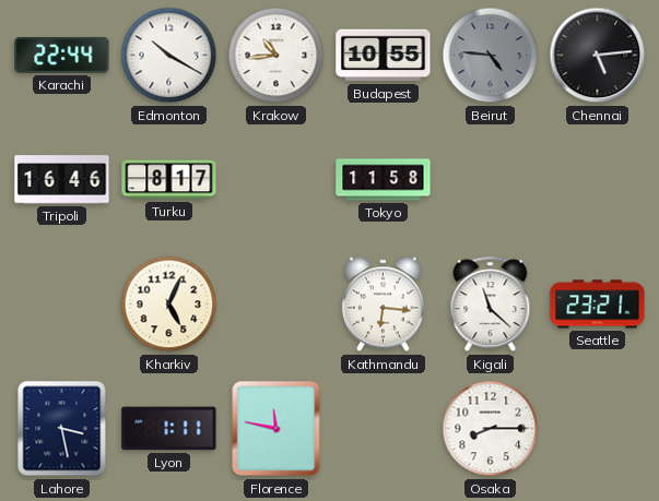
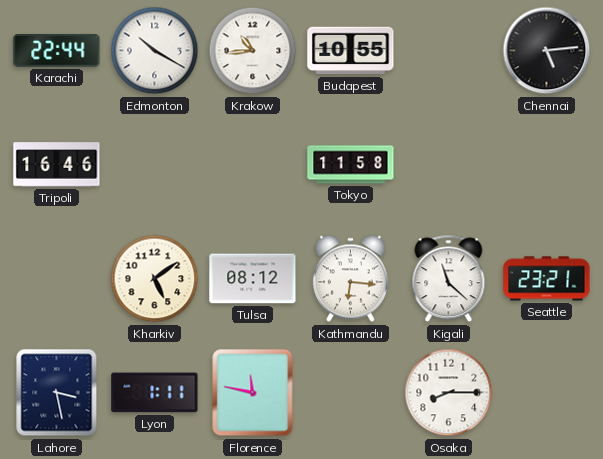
Beirut: 4:46 -> none
Turku: 8:17 -> none
Kharkiv: 5:04 -> 5:09
Tulsa: none -> 08:12
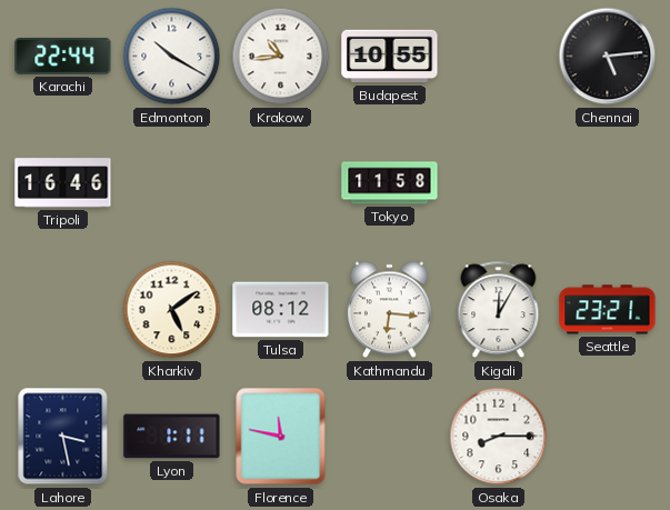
Kigali: 11:22 -> 12:05
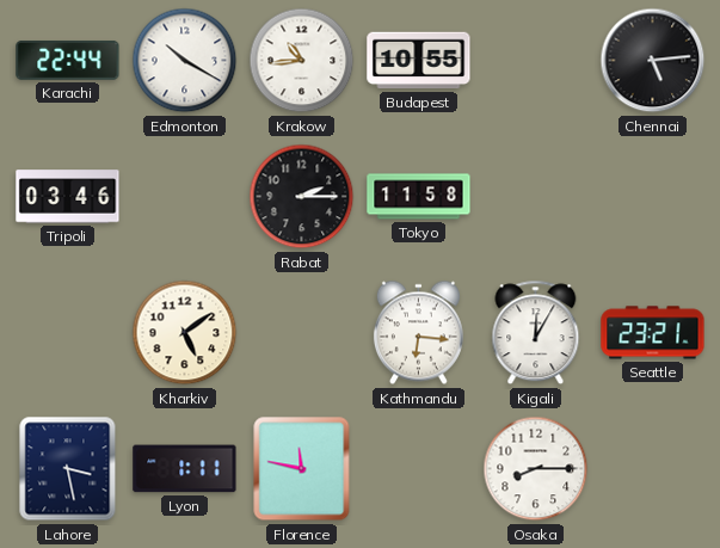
Tripoli: 16:46 -> 03:46
Rabat: none -> 2:15
Tulsa: 08:12 -> none
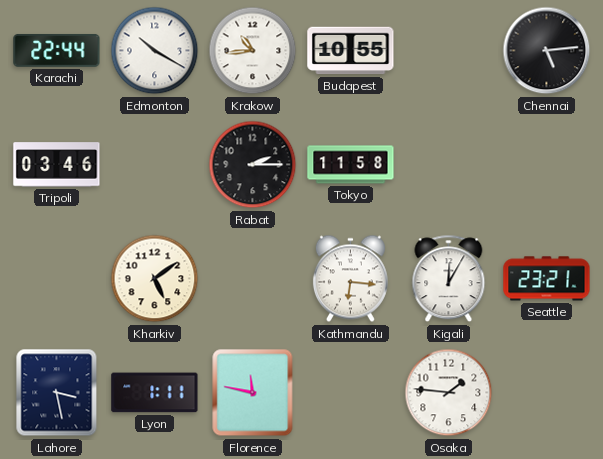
Osaka: 8:15 -> 1:46
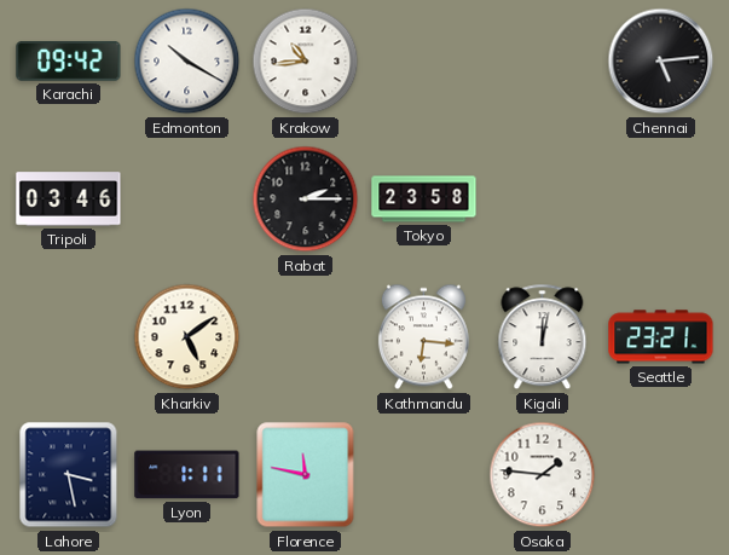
Karachi: 22:44 -> 09:42
Budapest: 10:55 -> none
Tokyo: 11:58 -> 23:58
Kigali: 12:05 -> 12:02
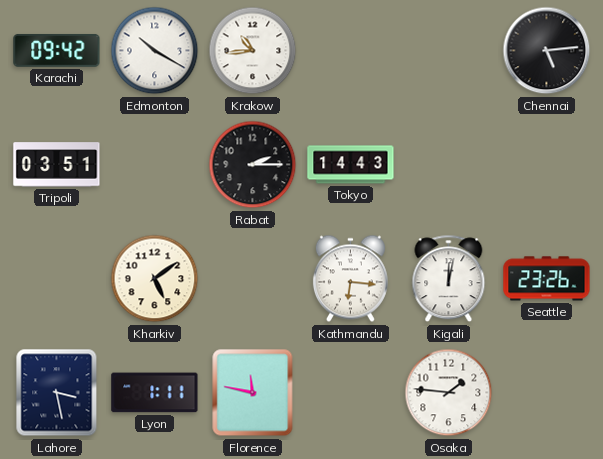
Tripoli: 03:46 -> 03:51
Tokyo: 23:58 -> 14:43
Seattle: 23:21 -> 23:26
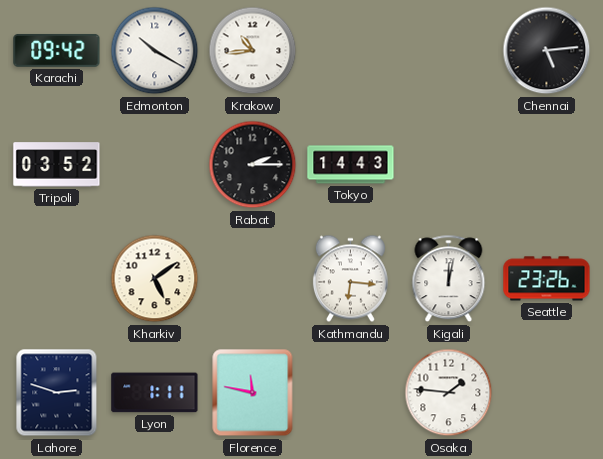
Tripoli: 03:51 -> 03:52
Lahore: 3:28 -> 2:48
